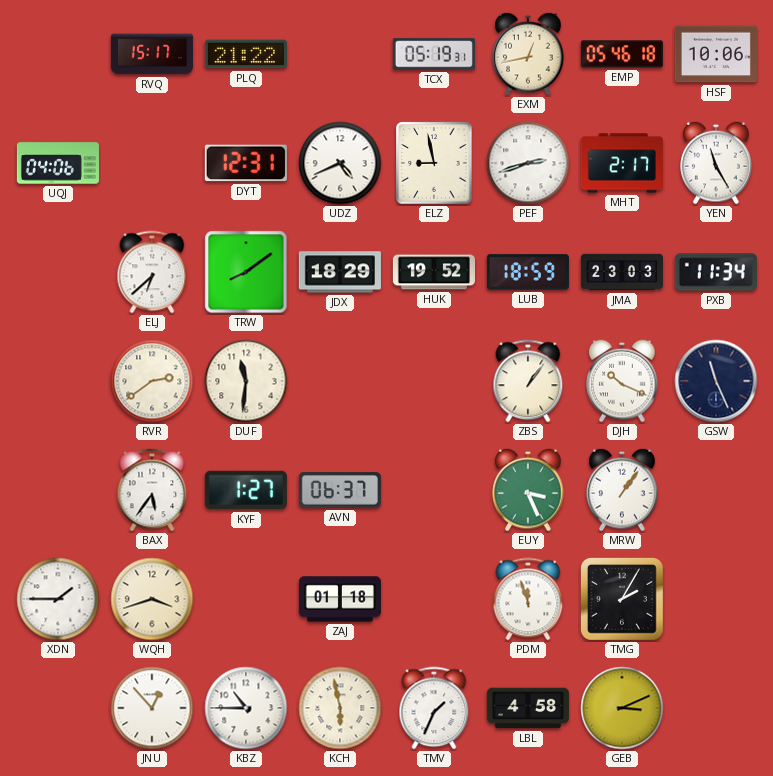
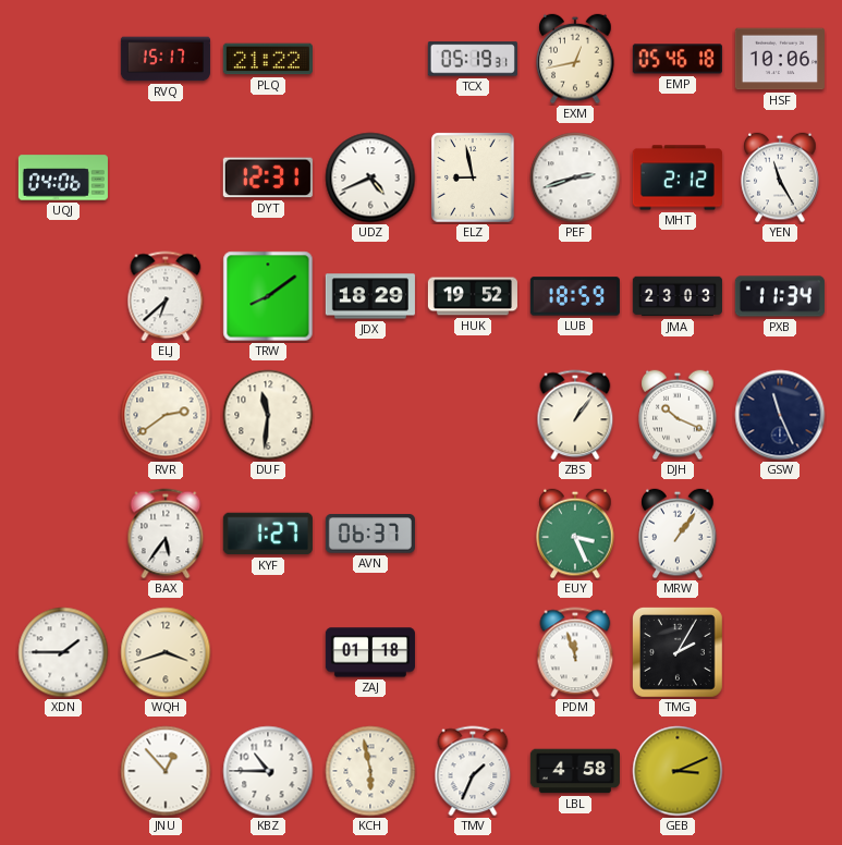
MHT: 2:17 -> 2:12
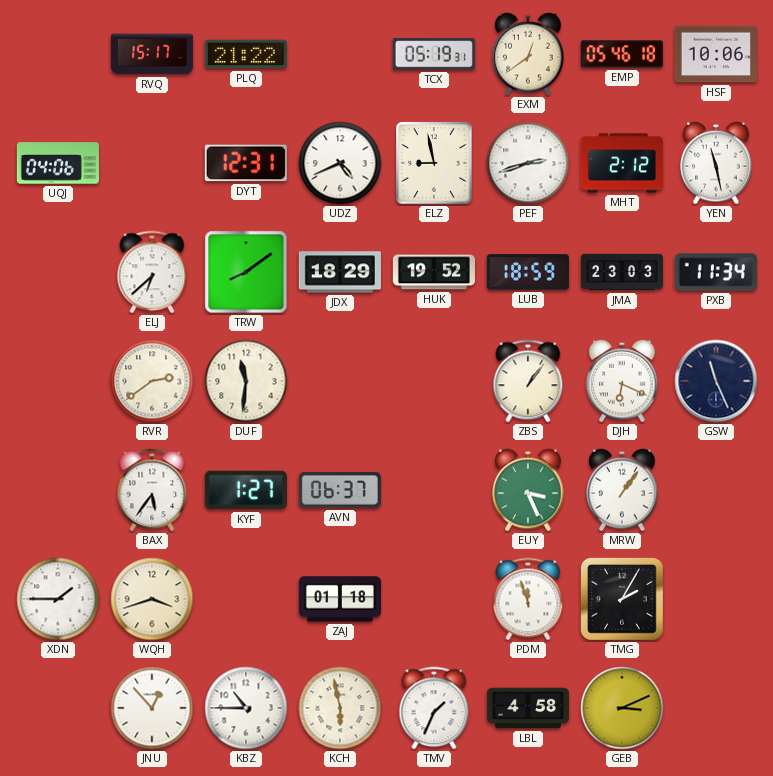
EXM: 12:43 -> 12:39
YEN: 11:25 -> 11:28
DJH: 10:19 -> 6:19
